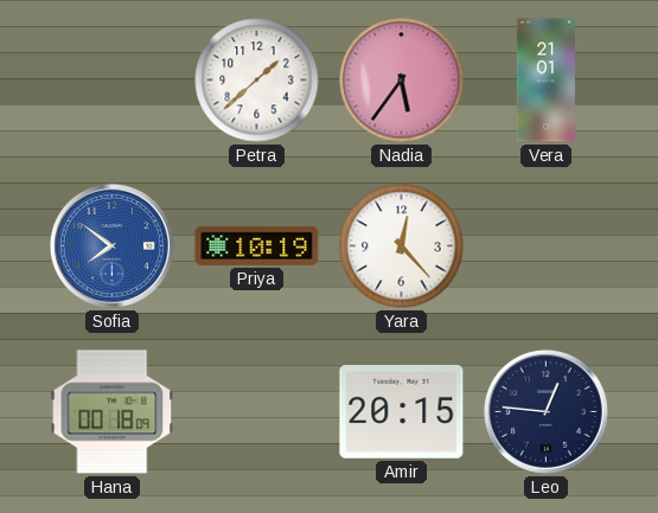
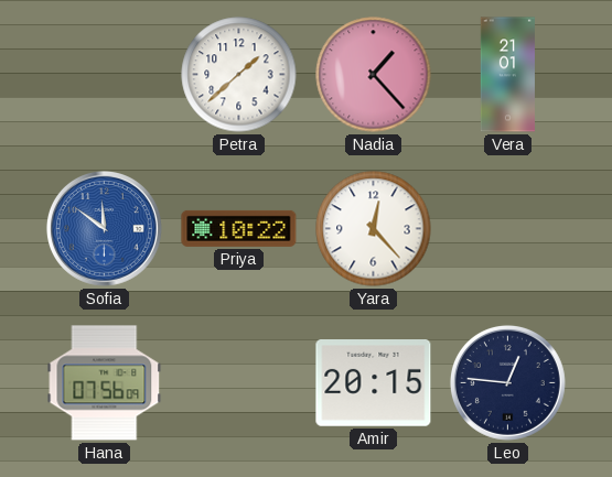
Nadia: 5:36 -> 1:23
Sofia: 7:51 -> 11:51
Priya: 10:19 -> 10:22
Hana: 00:18 -> 07:56
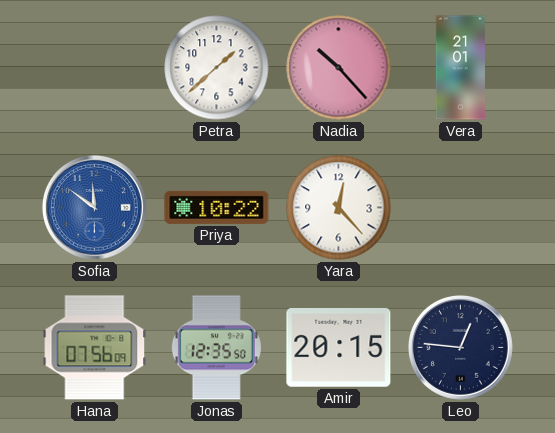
Nadia: 1:23 -> 10:23
Jonas: none -> 12:35
